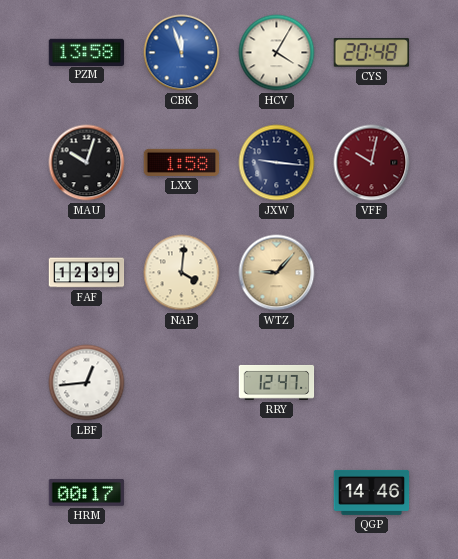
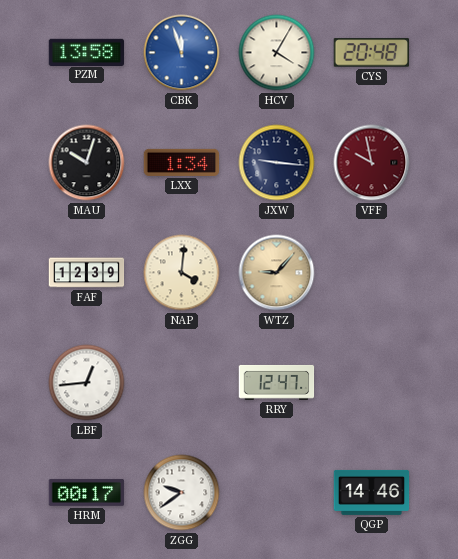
LXX: 1:58 -> 1:34
VFF: 10:02 -> 9:58
ZGG: none -> 9:39
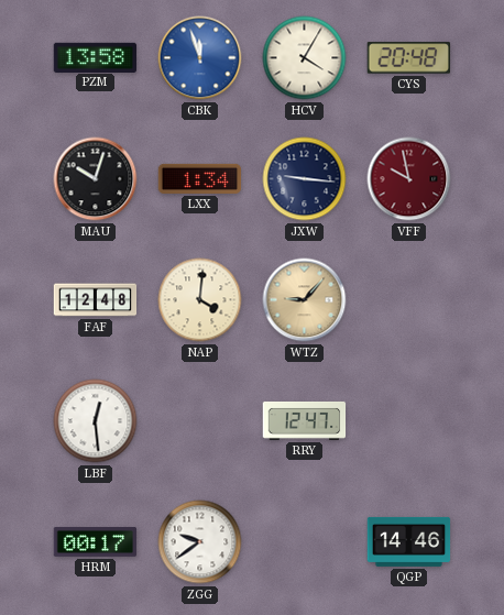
FAF: 12:39 -> 12:48
LBF: 12:44 -> 12:29
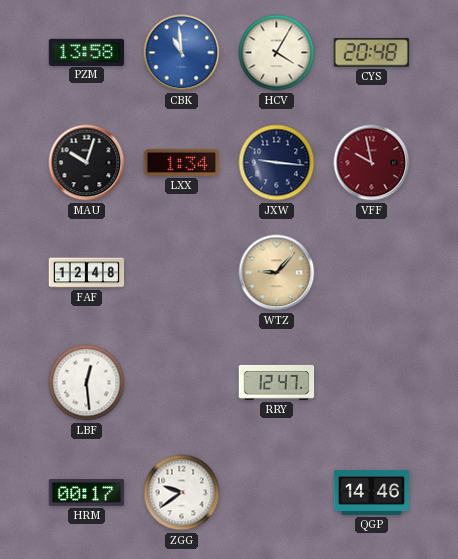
CBK: 11:57 -> 10:59
NAP: 4:01 -> none
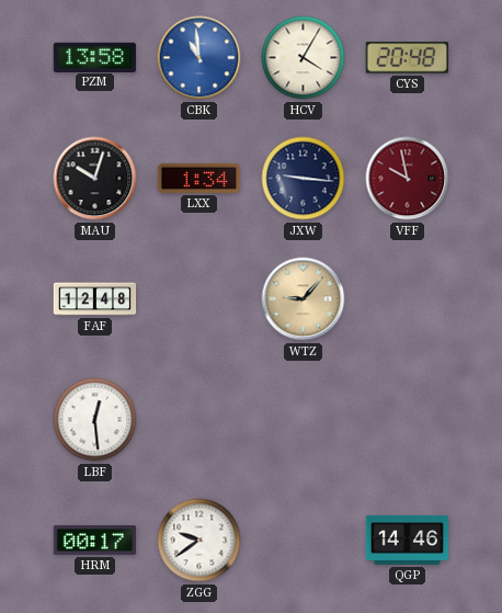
RRY: 12:47 -> none
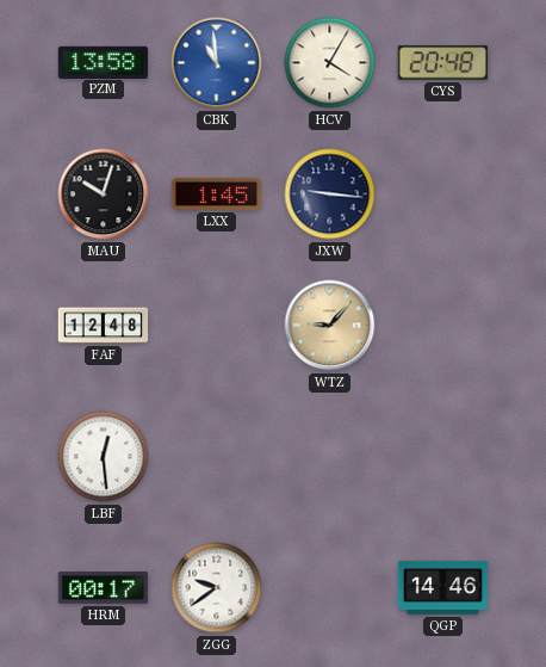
LXX: 1:34 -> 1:45
VFF: 9:58 -> none
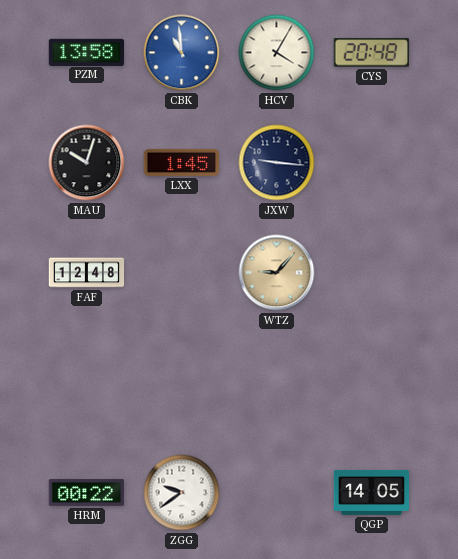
LBF: 12:29 -> none
HRM: 00:17 -> 00:22
QGP: 14:46 -> 14:05
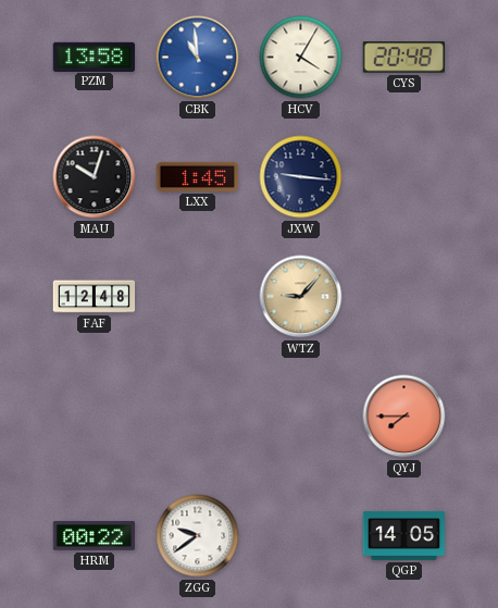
QYJ: none -> 7:45
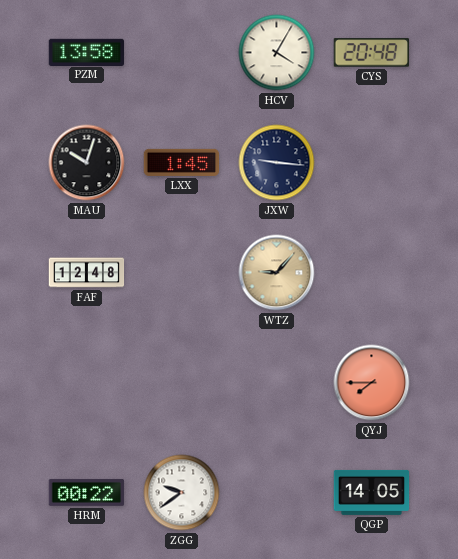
CBK: 10:59 -> none
